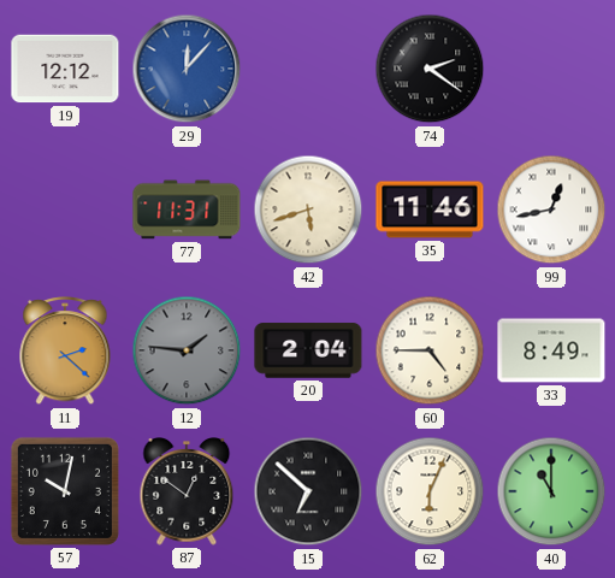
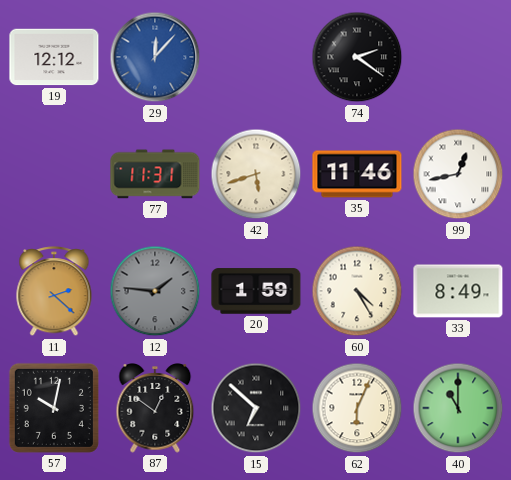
20: 2:04 -> 1:59
60: 4:45 -> 4:25
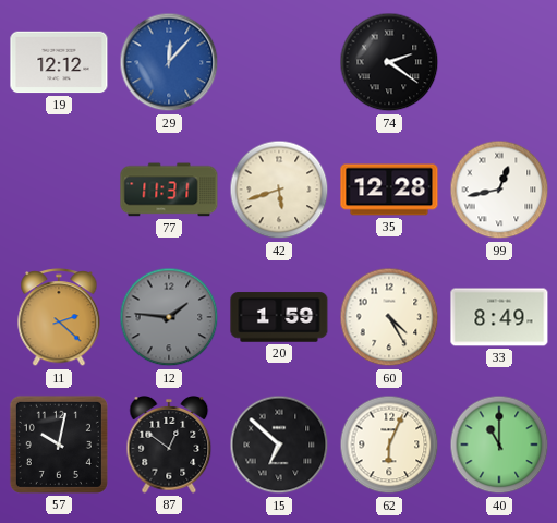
35: 11:46 -> 12:28
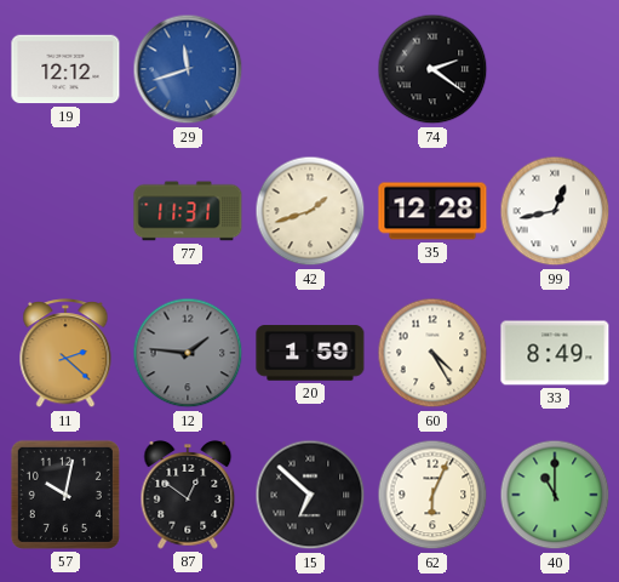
29: 12:07 -> 11:42
42: 5:42 -> 1:42
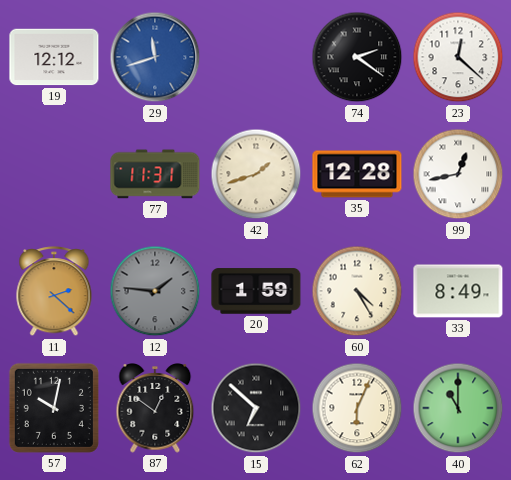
23: none -> 12:22
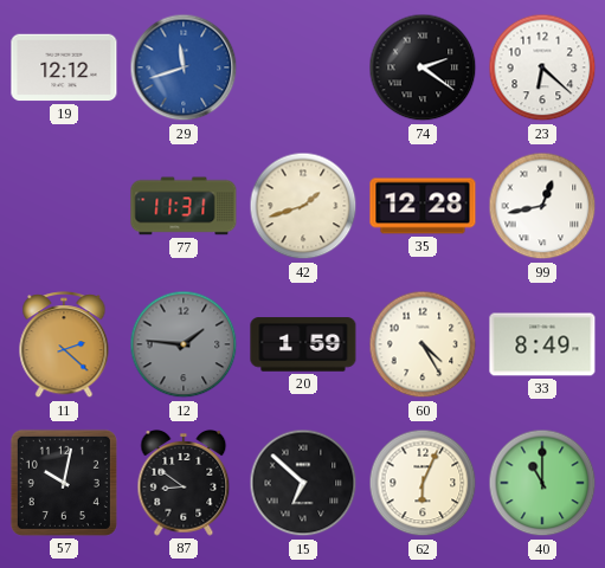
23: 12:22 -> 6:22
87: 12:51 -> 8:51
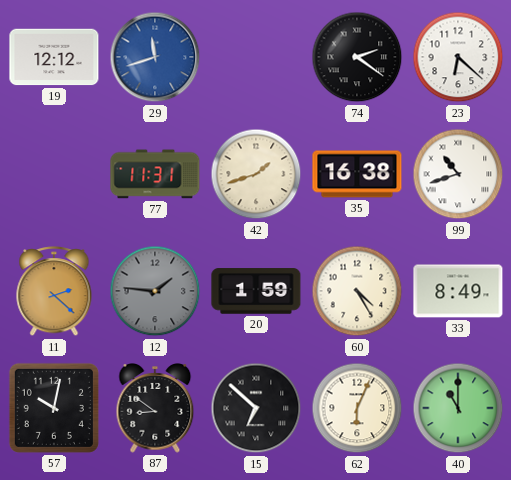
35: 12:28 -> 16:38
99: 12:43 -> 10:42
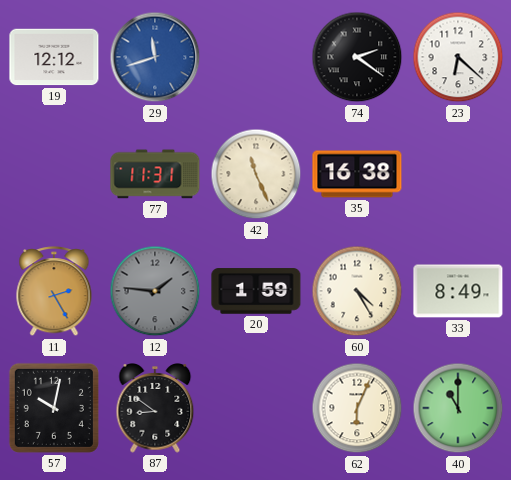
42: 1:42 -> 11:26
99: 10:42 -> none
11: 2:22 -> 2:25
15: 6:52 -> none
